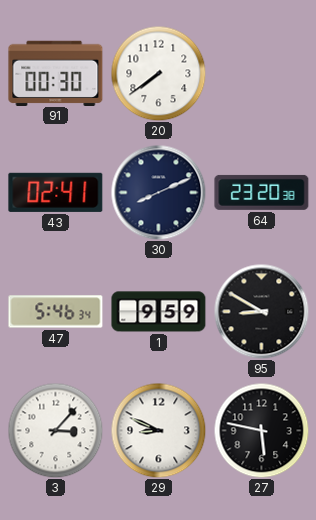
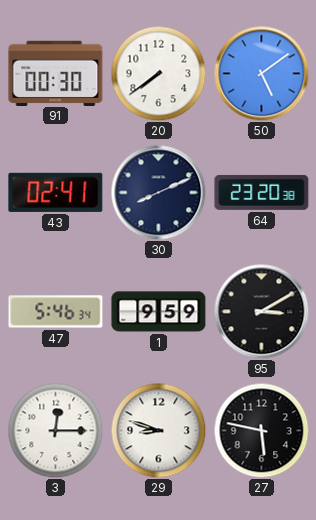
50: none -> 5:09
95: 8:50 -> 3:10
3: 3:07 -> 12:15
29: 8:49 -> 8:48
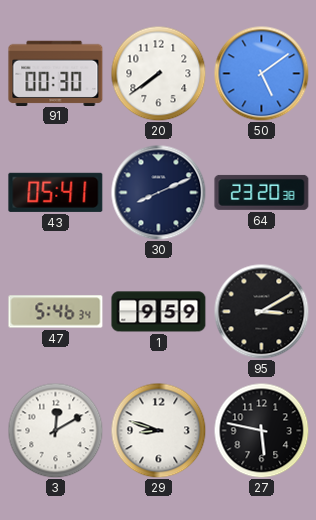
43: 02:41 -> 05:41
3: 12:15 -> 12:10
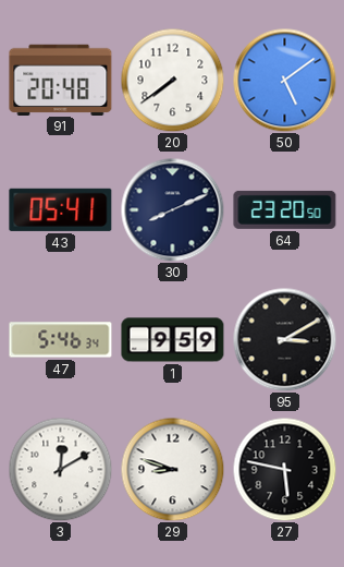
91: 00:30 -> 20:48
64: 23:20:38 -> 23:20:50
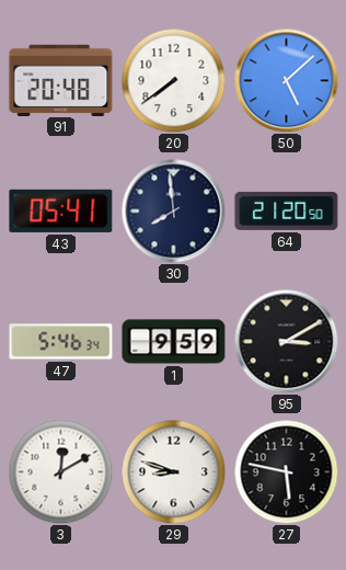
50: 5:09 -> 5:08
30: 8:11 -> 7:59
64: 23:20 -> 21:20
